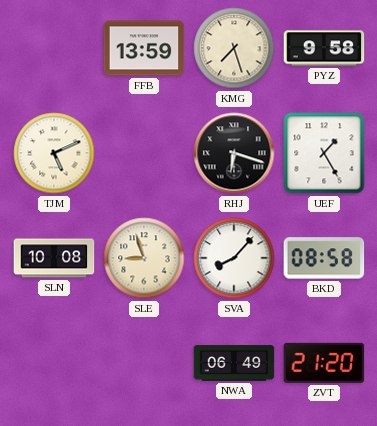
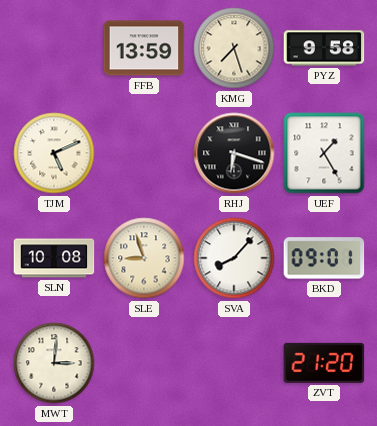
BKD: 08:58 -> 09:01
MWT: none -> 3:01
NWA: 06:49 -> none
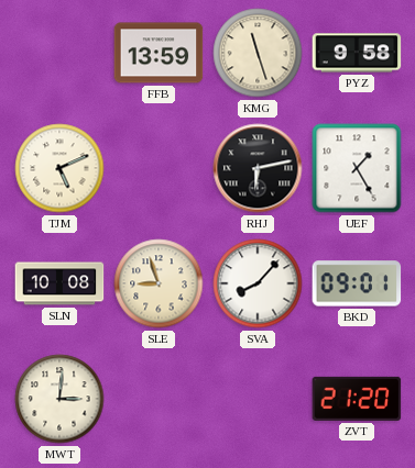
KMG: 7:27 -> 11:27
RHJ: 6:18 -> 6:13
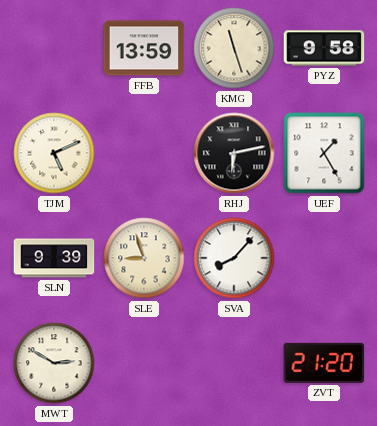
SLN: 10:08 -> 9:39
BKD: 09:01 -> none
MWT: 3:01 -> 2:50
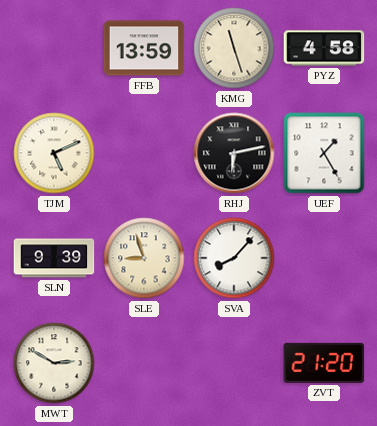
PYZ: 9:58 -> 4:58
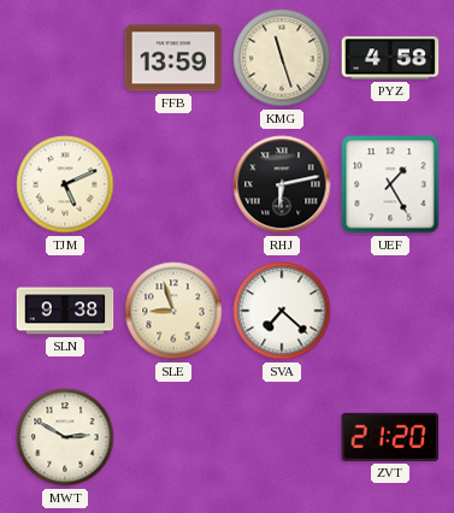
SLN: 9:39 -> 9:38
SVA: 8:07 -> 7:22
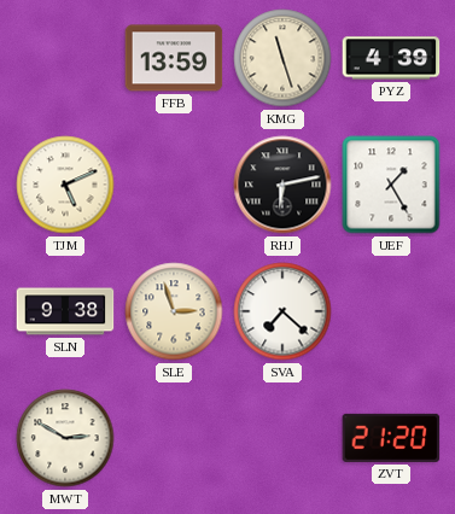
PYZ: 4:58 -> 4:39
SLE: 8:57 -> 2:57
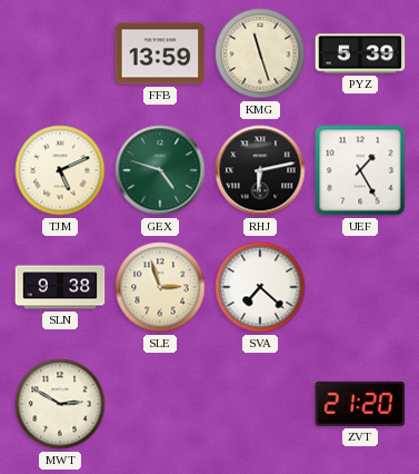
PYZ: 4:39 -> 5:39
GEX: none -> 4:48
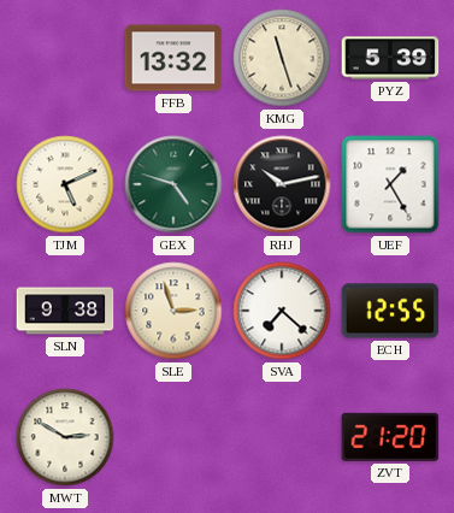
FFB: 13:59 -> 13:32
RHJ: 6:13 -> 10:13
ECH: none -> 12:55
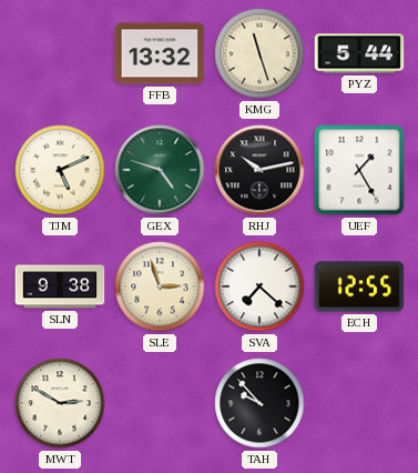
PYZ: 5:39 -> 5:44
TAH: none -> 9:53
ZVT: 21:20 -> none
